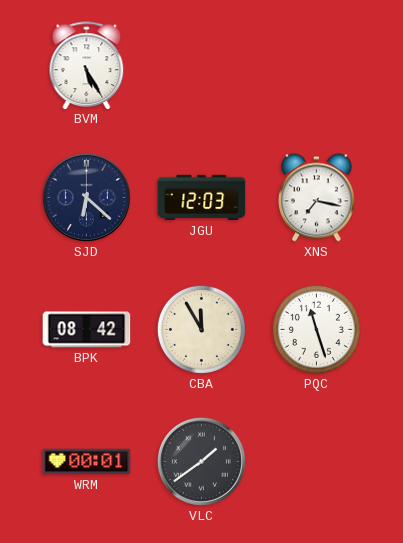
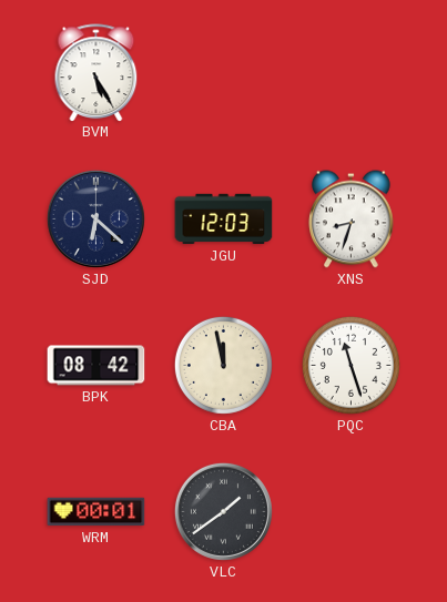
XNS: 7:17 -> 8:33
CBA: 11:55 -> 11:58
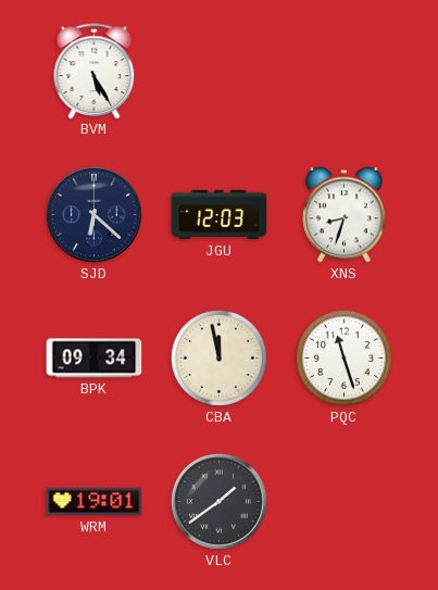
BPK: 08:42 -> 09:34
WRM: 00:01 -> 19:01
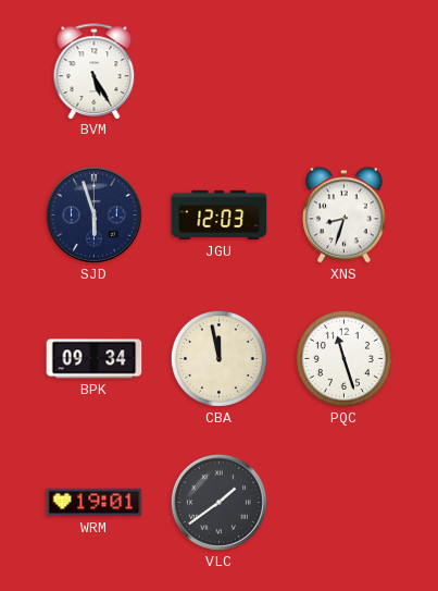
SJD: 6:22 -> 5:57
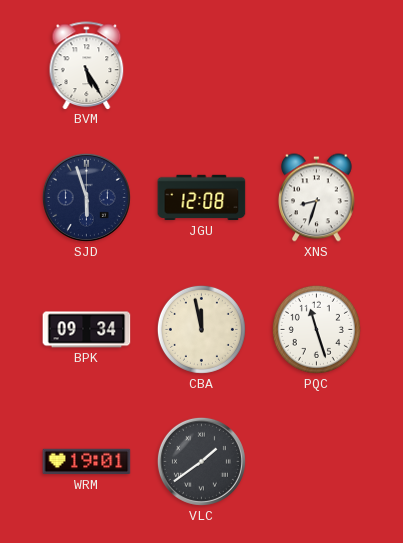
JGU: 12:03 -> 12:08
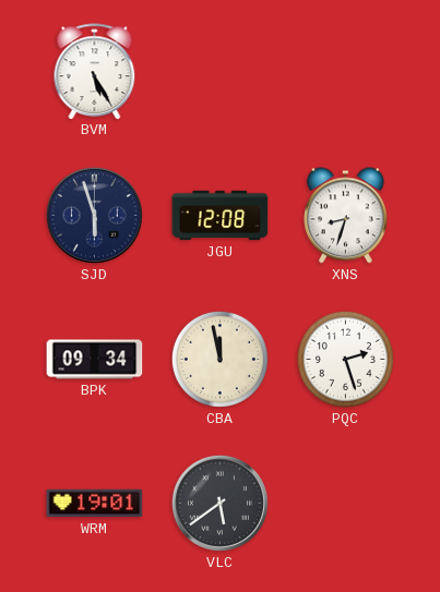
PQC: 11:27 -> 2:27
VLC: 1:39 -> 5:39
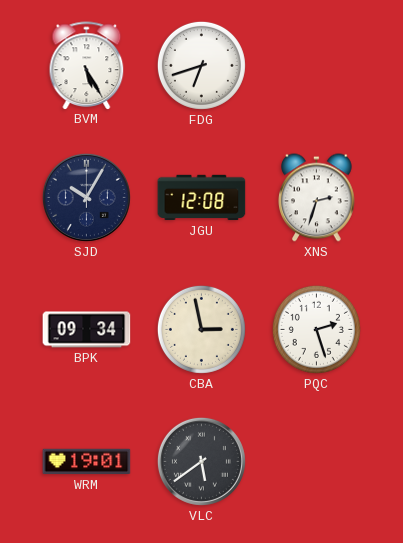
FDG: none -> 6:42
SJD: 5:57 -> 10:05
XNS: 8:33 -> 2:33
CBA: 11:58 -> 2:58
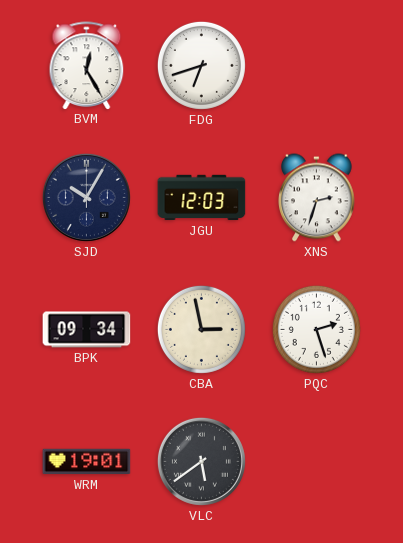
BVM: 5:25 -> 12:25
JGU: 12:08 -> 12:03
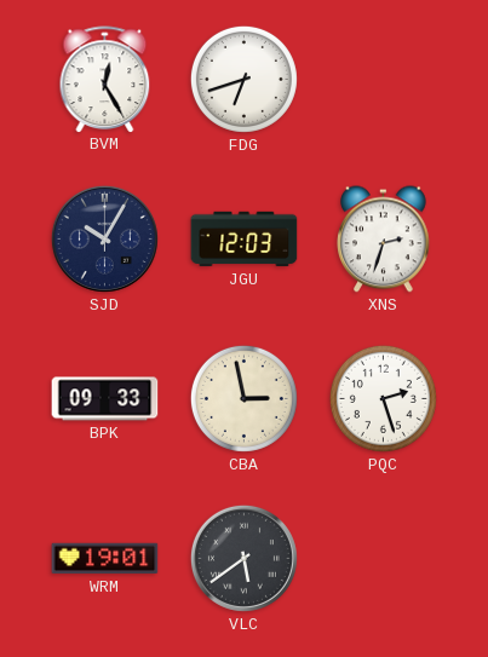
BPK: 09:34 -> 09:33
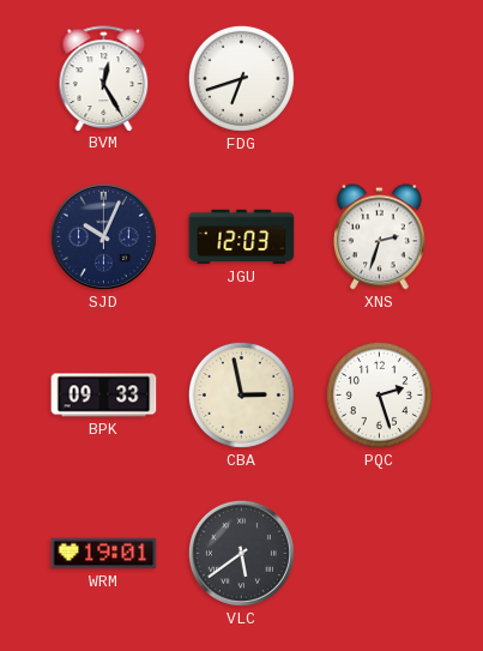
SJD: 10:05 -> 10:04
